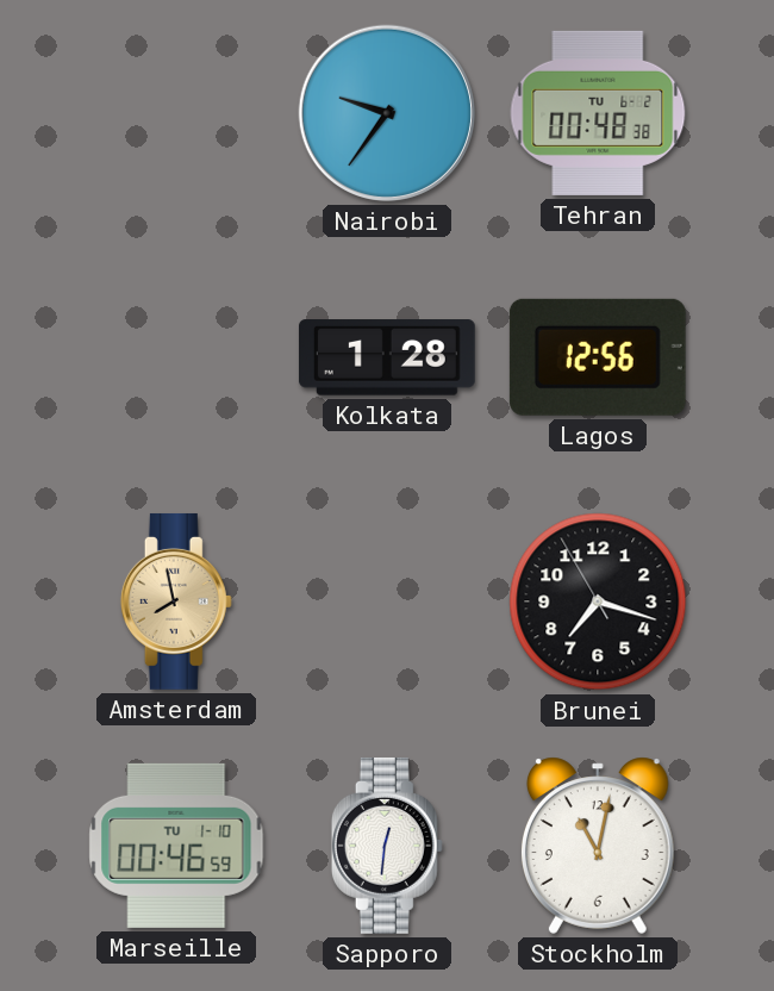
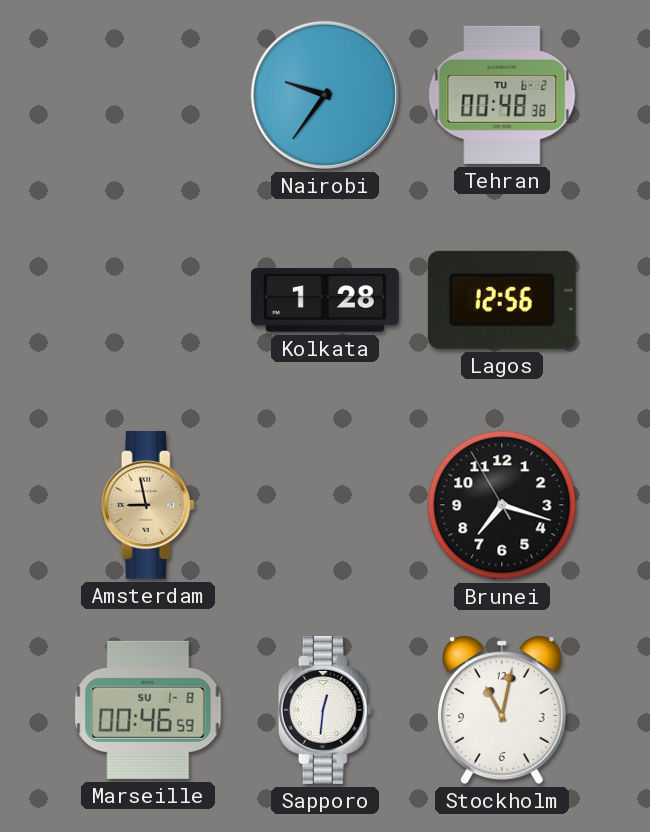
Amsterdam: 7:58 -> 8:58
Marseille date: TU 1-10 -> SU 1-8
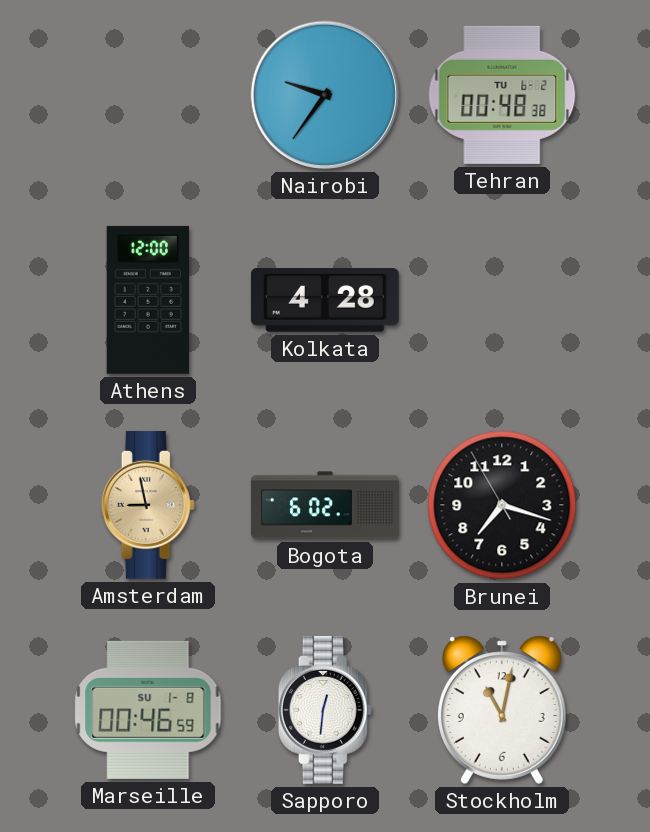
Athens: none -> 12:00
Kolkata: 1:28 -> 4:28
Lagos: 12:56 -> none
Bogota: none -> 6:02
